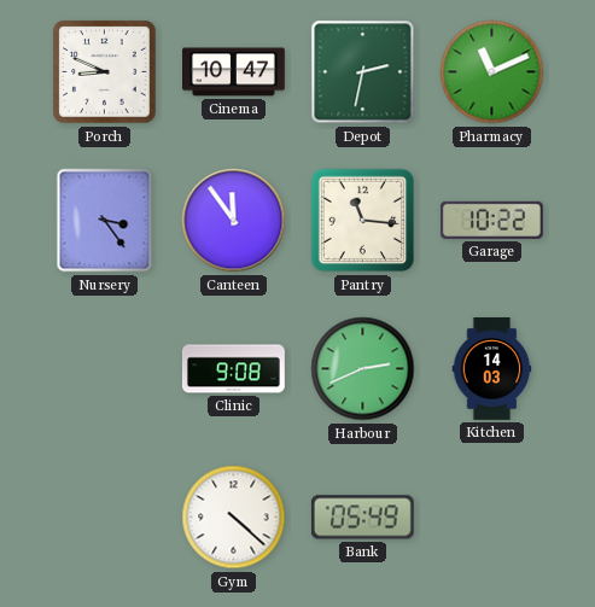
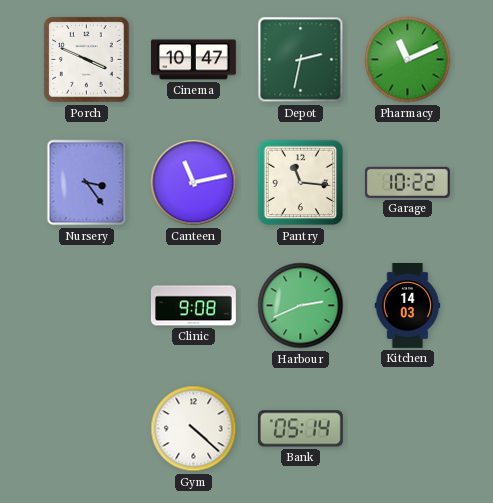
Porch: 8:49 -> 3:49
Canteen: 11:54 -> 11:13
Bank: 05:49 -> 05:14
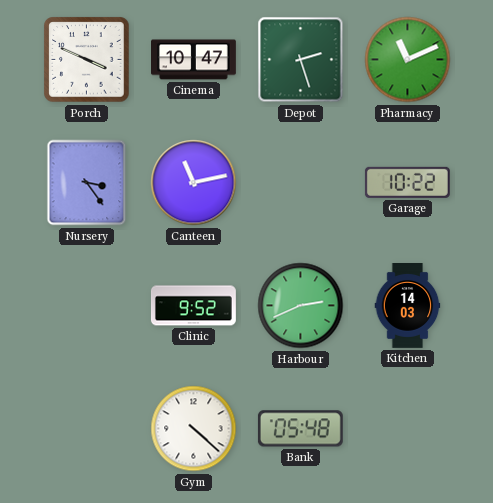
Depot: 2:32 -> 2:27
Pantry: 11:16 -> none
Clinic: 9:08 -> 9:52
Bank: 05:14 -> 05:48
